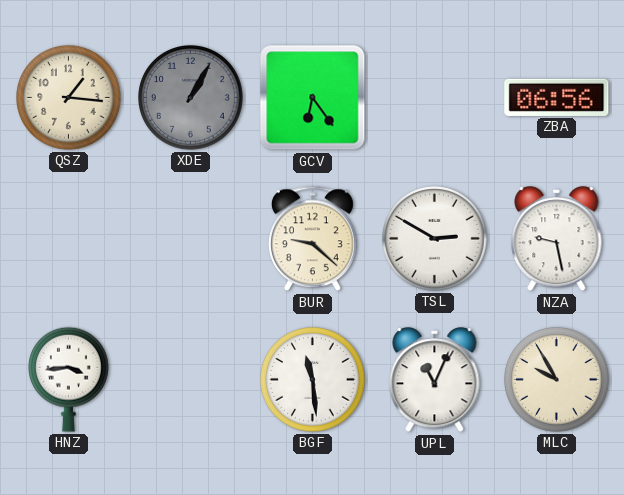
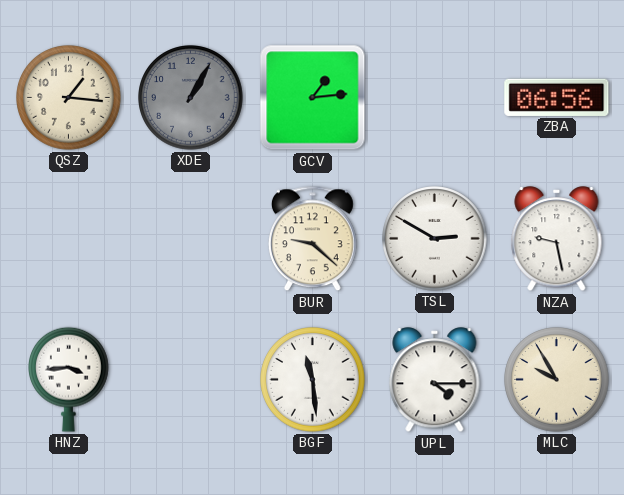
GCV: 6:24 -> 1:14
UPL: 11:04 -> 4:15
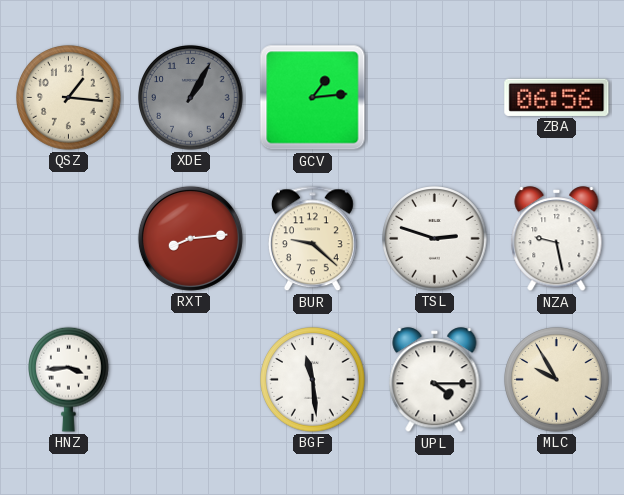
RXT: none -> 8:14
TSL: 2:50 -> 2:48
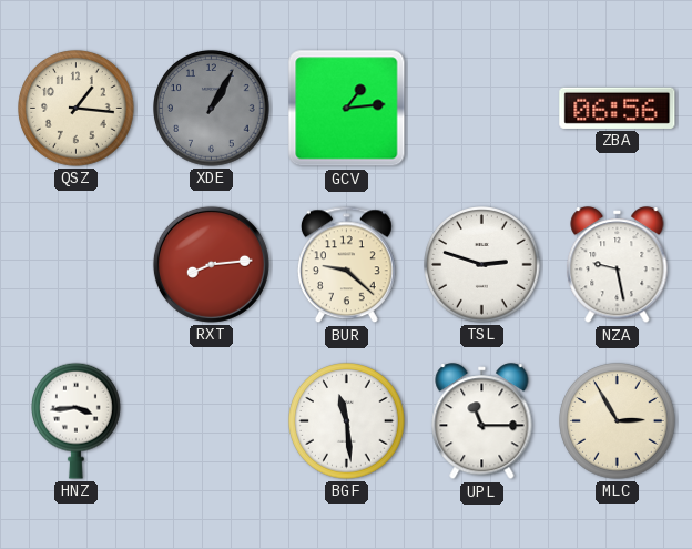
UPL: 4:15 -> 11:15
MLC: 9:55 -> 2:55
